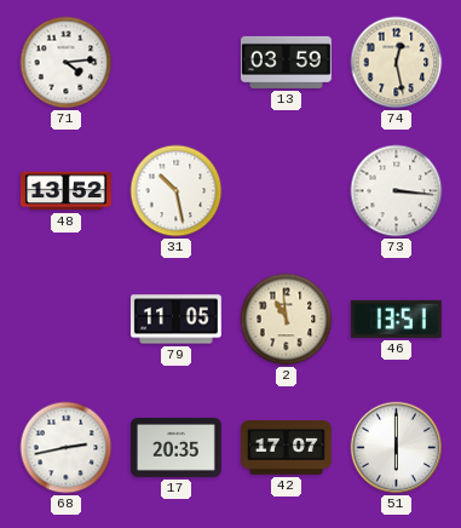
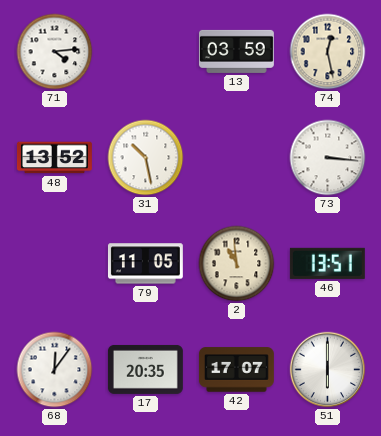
68: 2:43 -> 12:06
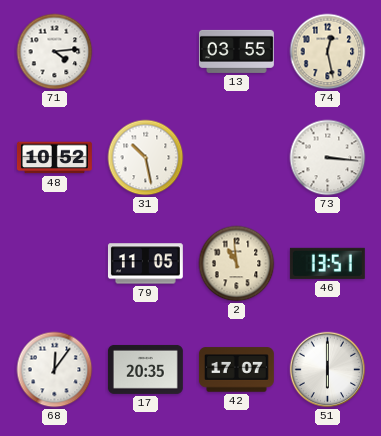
13: 03:59 -> 03:55
48: 13:52 -> 10:52
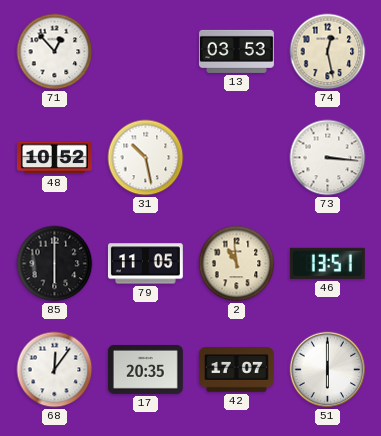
71: 4:14 -> 12:53
13: 03:55 -> 03:53
85: none -> 6:00
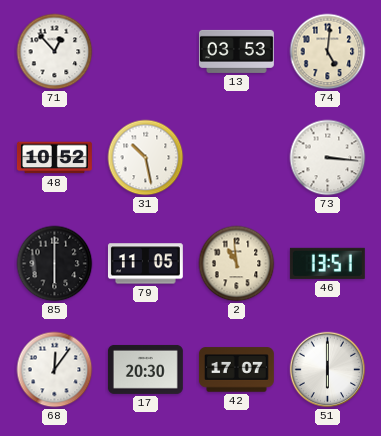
74: 12:28 -> 5:01
17: 20:35 -> 20:30
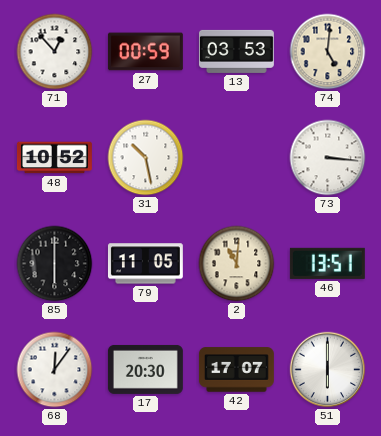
27: none -> 00:59
2: 10:59 -> 11:01
